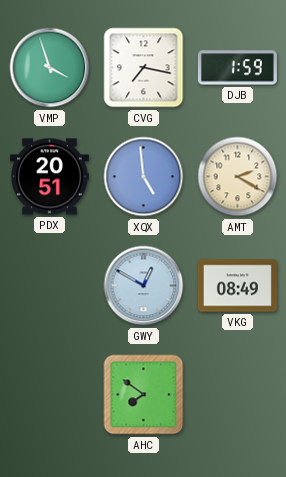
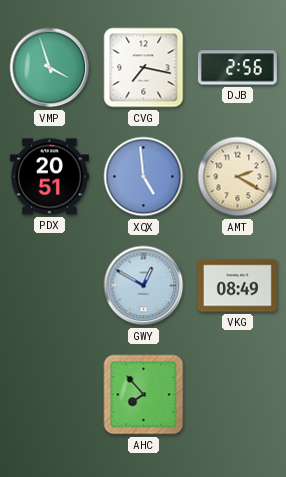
DJB: 1:59 -> 2:56
AHC: 7:51 -> 7:53
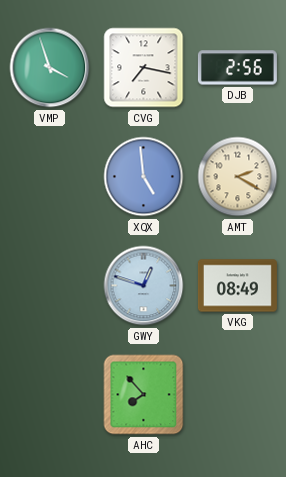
PDX: 20:51 -> none
GWY: 12:50 -> 12:48
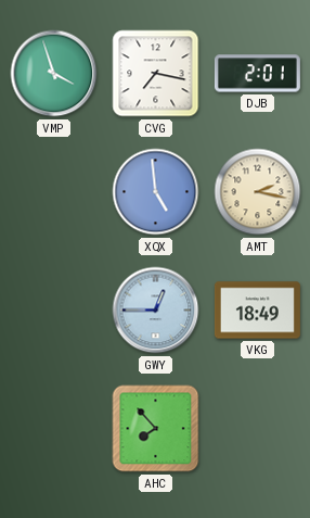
DJB: 2:56 -> 2:01
AMT: 2:20 -> 2:17
GWY: 12:48 -> 12:45
VKG: 08:49 -> 18:49
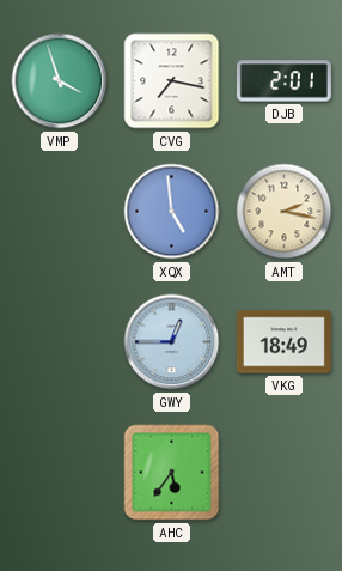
AHC: 7:53 -> 5:36
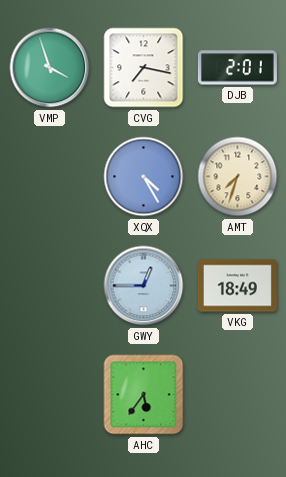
XQX: 4:59 -> 4:25
AMT: 2:17 -> 7:33
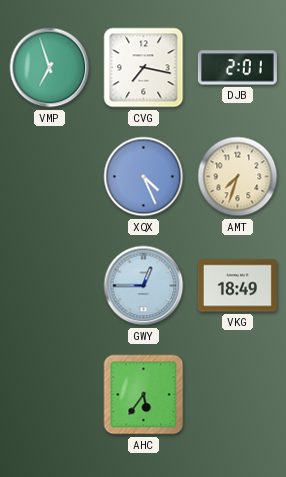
VMP: 3:57 -> 6:57
XQX: 4:25 -> 4:26
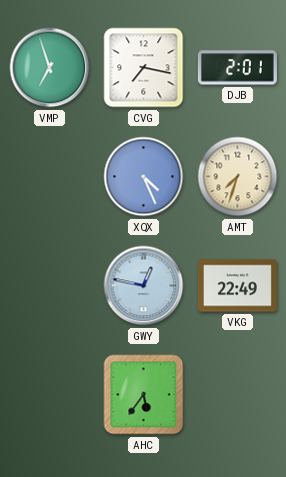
GWY: 12:45 -> 12:47
VKG: 18:49 -> 22:49
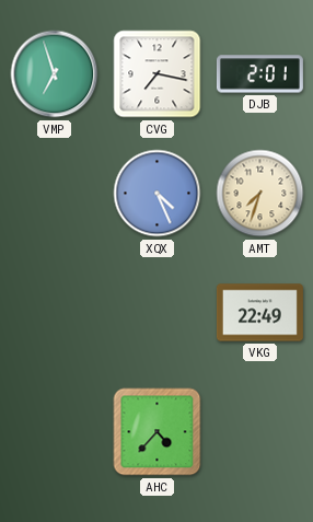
GWY: 12:47 -> none
AHC: 5:36 -> 4:37
